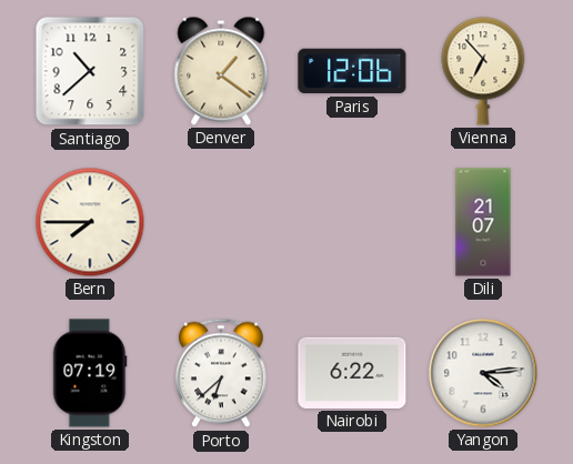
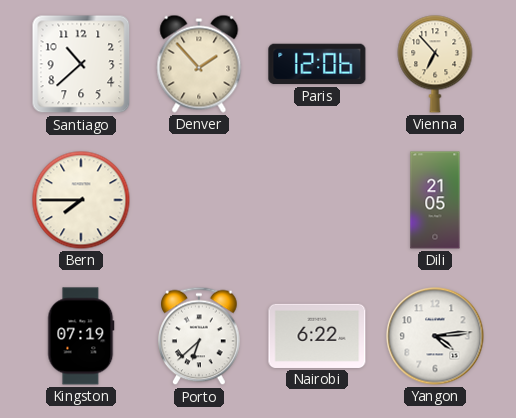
Denver: 1:21 -> 1:53
Dili: 21:07 -> 21:05
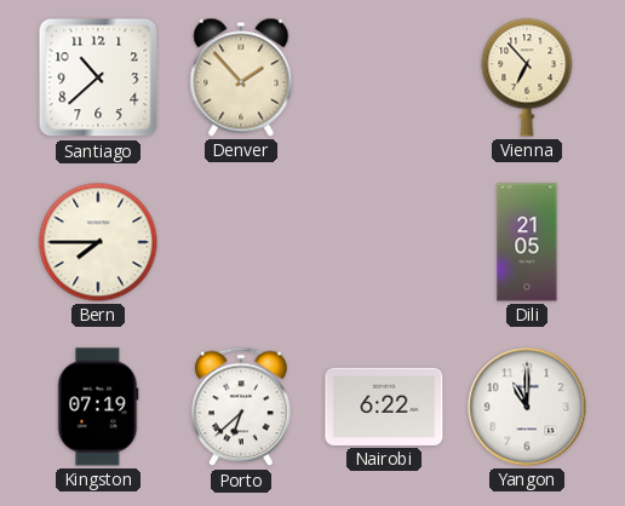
Paris: 12:06 -> none
Yangon: 4:14 -> 11:00
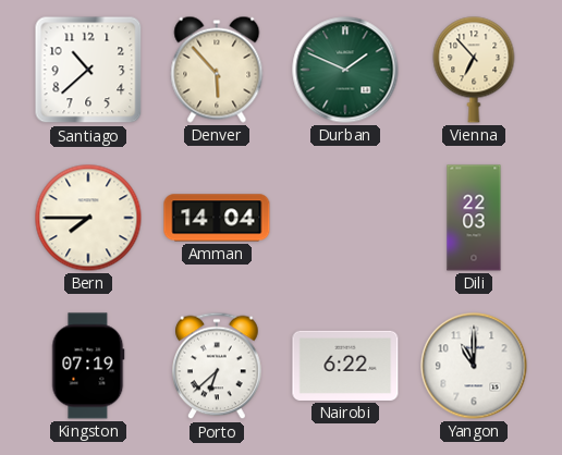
Denver: 1:53 -> 5:53
Durban: none -> 1:49
Amman: none -> 14:04
Dili: 21:05 -> 22:03
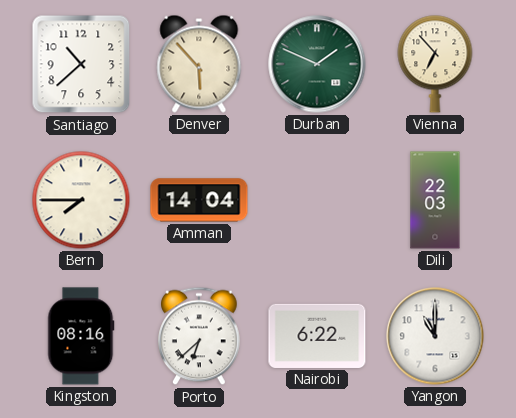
Kingston: 07:19 -> 08:16
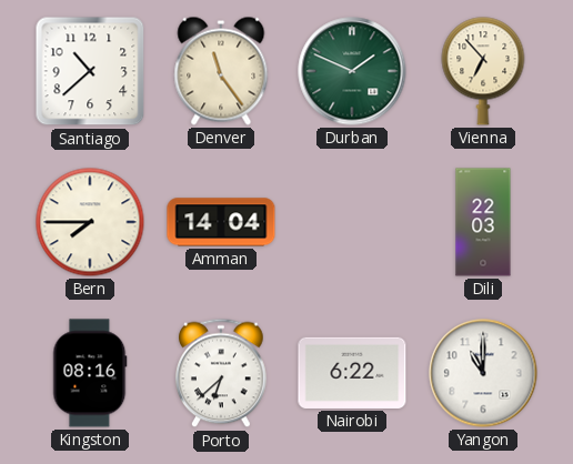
Denver: 5:53 -> 11:24
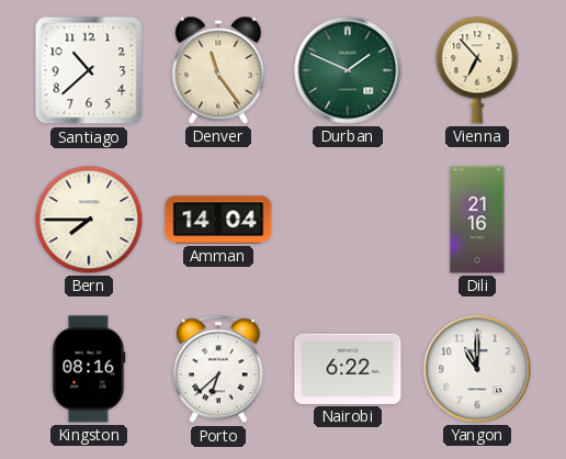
Dili: 22:03 -> 21:16
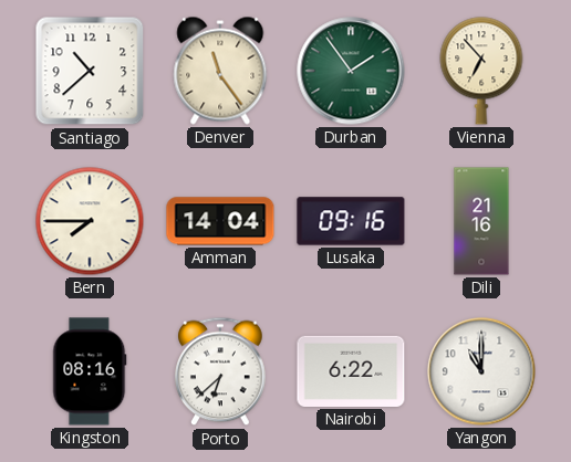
Durban: 1:49 -> 1:54
Lusaka: none -> 09:16
